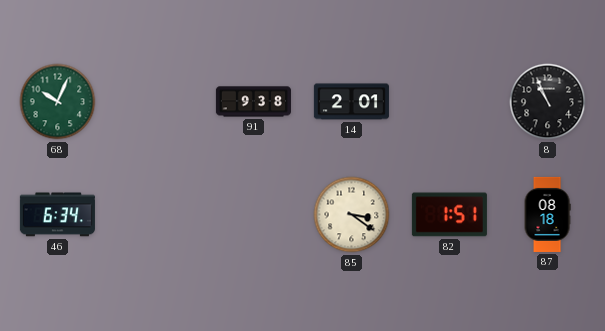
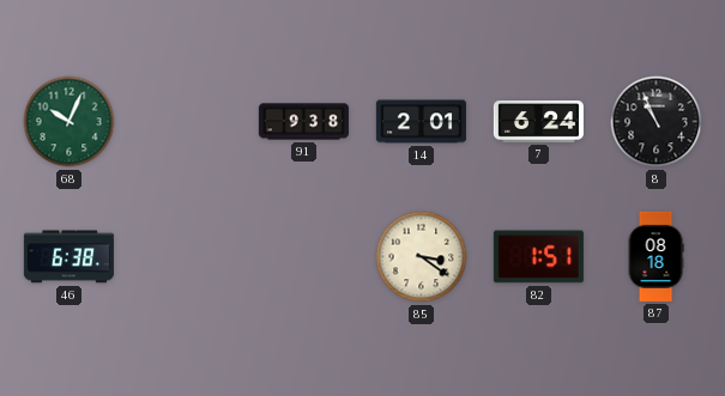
7: none -> 6:24
46: 6:34 -> 6:38
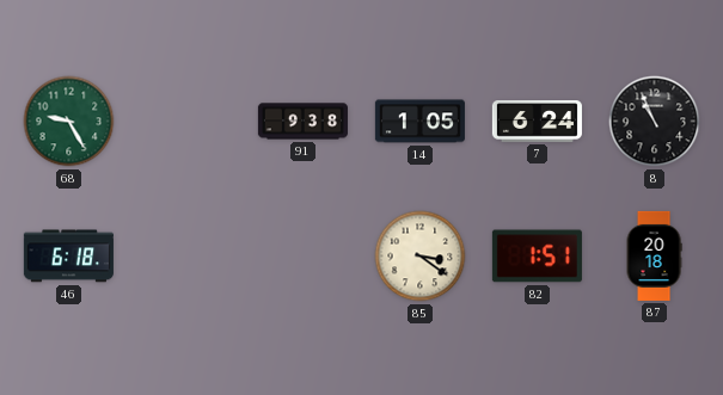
68: 10:04 -> 9:25
14: 2:01 -> 1:05
46: 6:38 -> 6:18
87: 08:18 -> 20:18
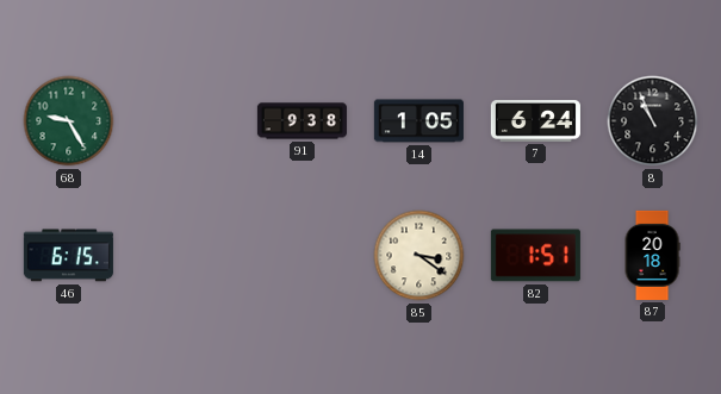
46: 6:18 -> 6:15
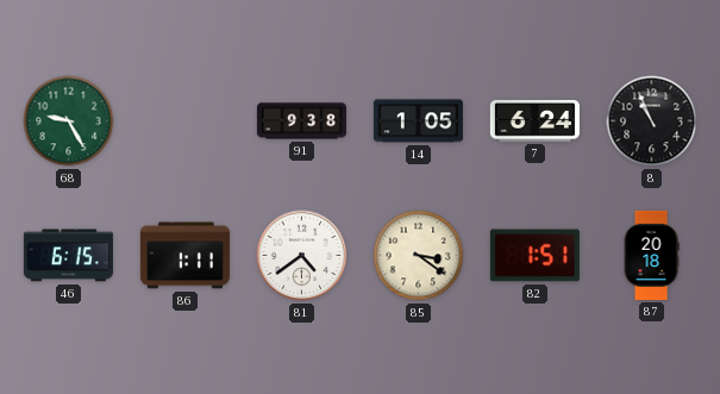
86: none -> 1:11
81: none -> 4:39
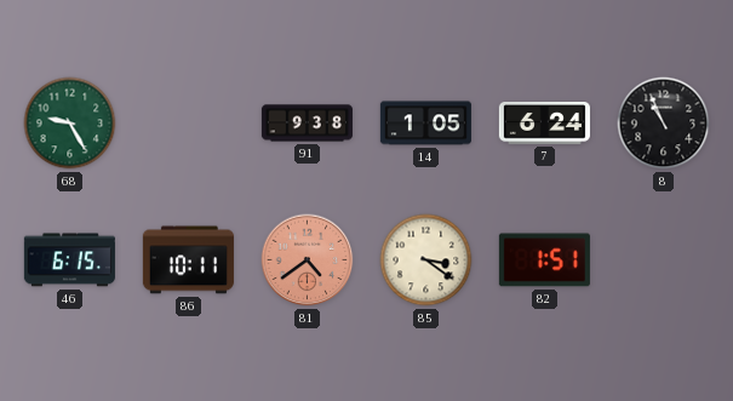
86: 1:11 -> 10:11
81 dial: white -> salmon
87: 20:18 -> none
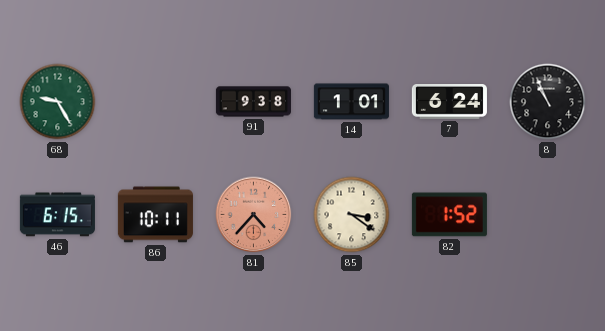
14: 1:05 -> 1:01
81: 4:39 -> 4:37
82: 1:51 -> 1:52
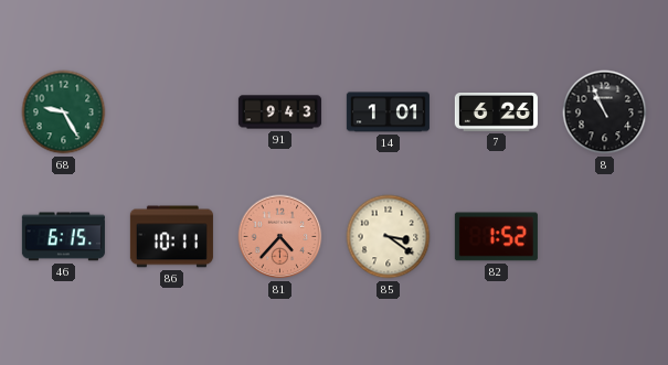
91: 9:38 -> 9:43
7: 6:24 -> 6:26
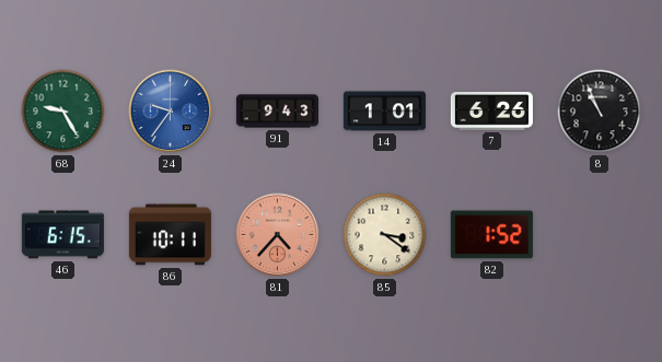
24: none -> 9:36
